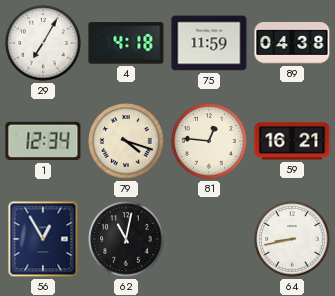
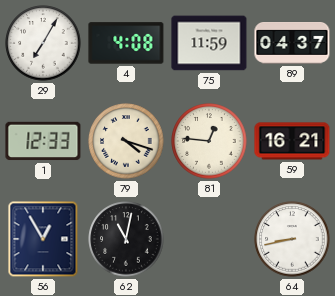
4: 4:18 -> 4:08
89: 04:38 -> 04:37
1: 12:34 -> 12:33
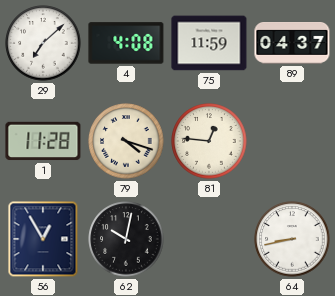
29: 7:05 -> 7:08
1: 12:33 -> 11:28
59: 16:21 -> none
62: 11:02 -> 10:02
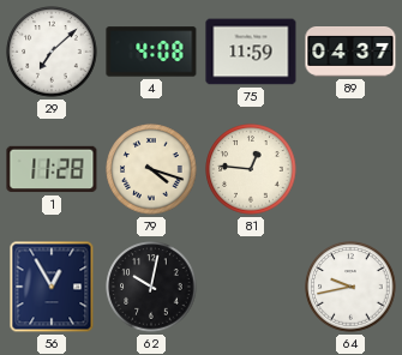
64: 8:43 -> 9:43
